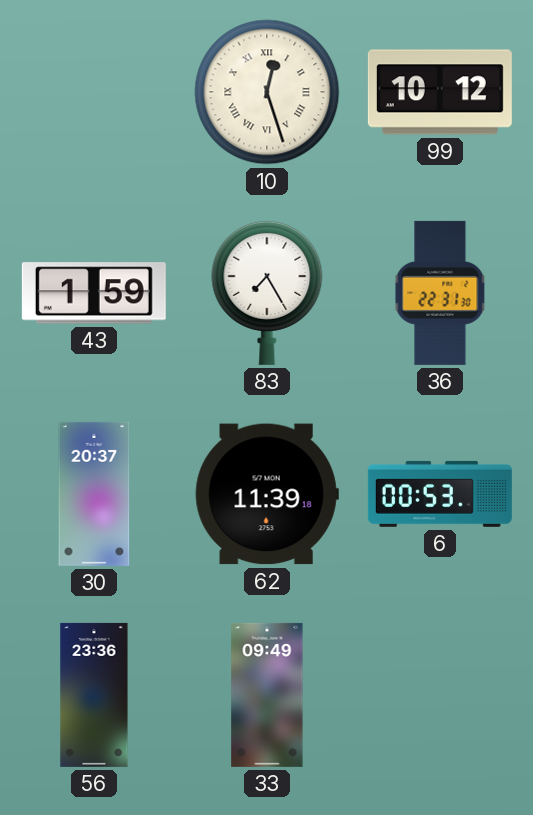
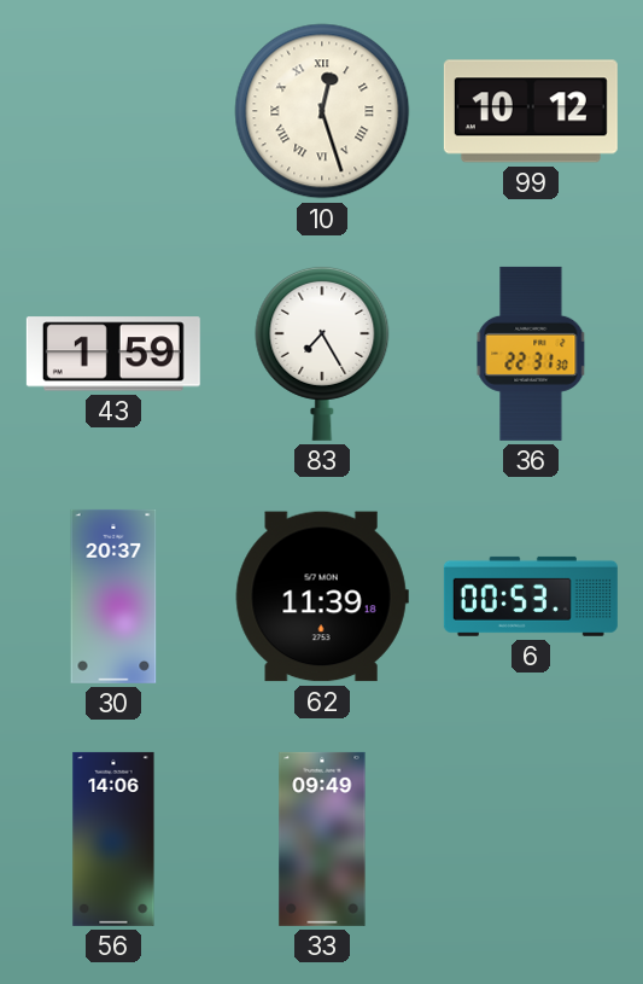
56: 23:36 -> 14:06
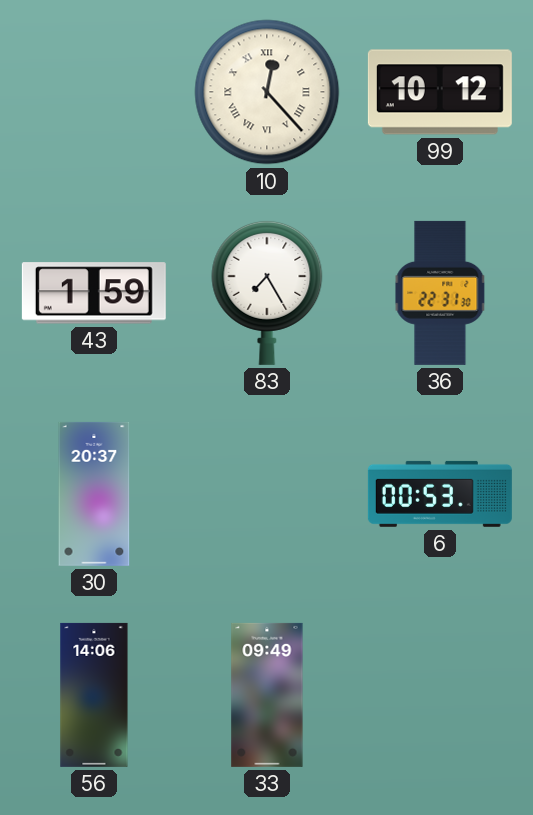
10: 12:27 -> 12:23
62: 11:39 -> none
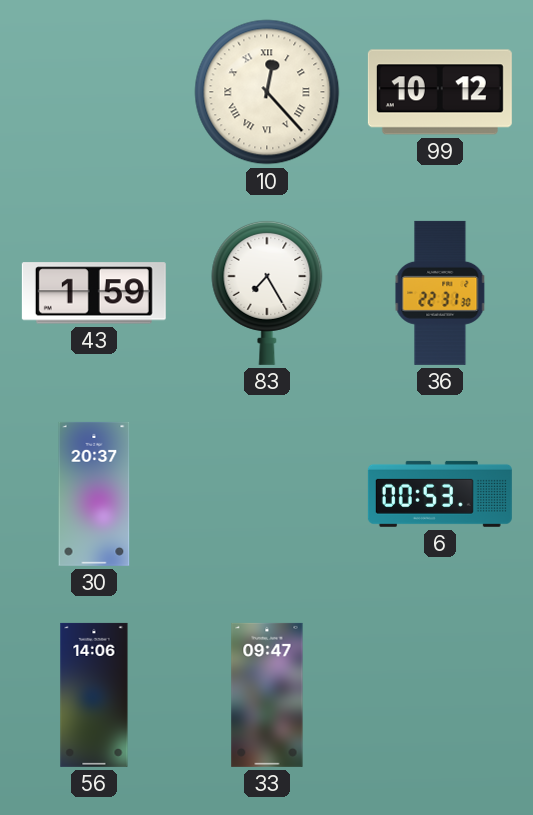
33: 09:49 -> 09:47
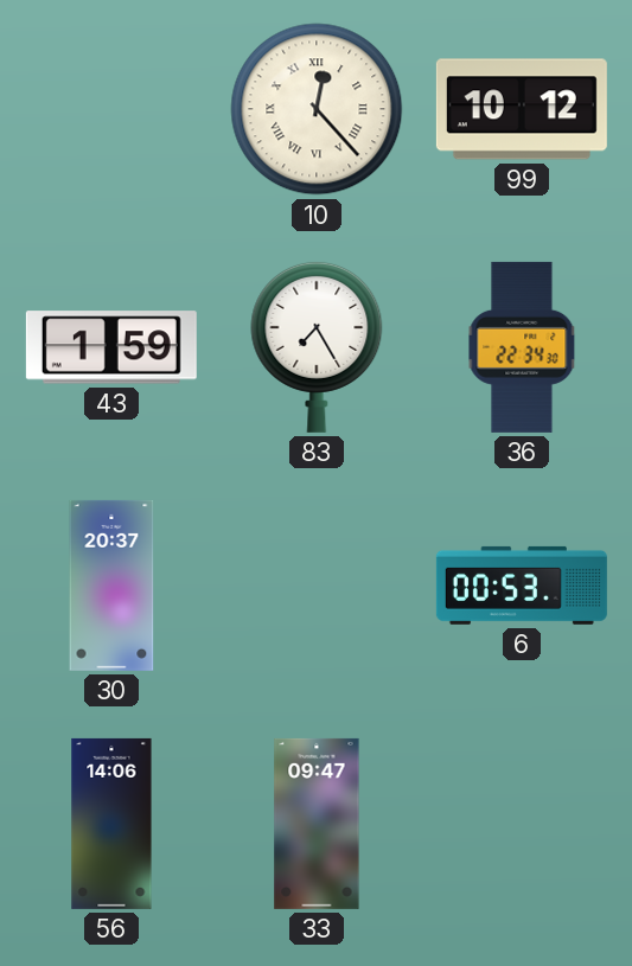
36: 22:31 -> 22:34
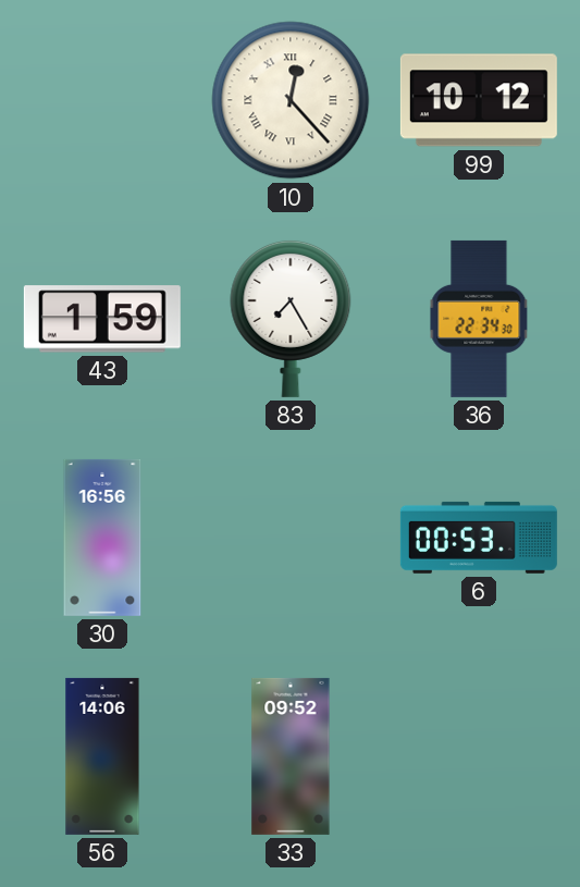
30: 20:37 -> 16:56
33: 09:47 -> 09:52
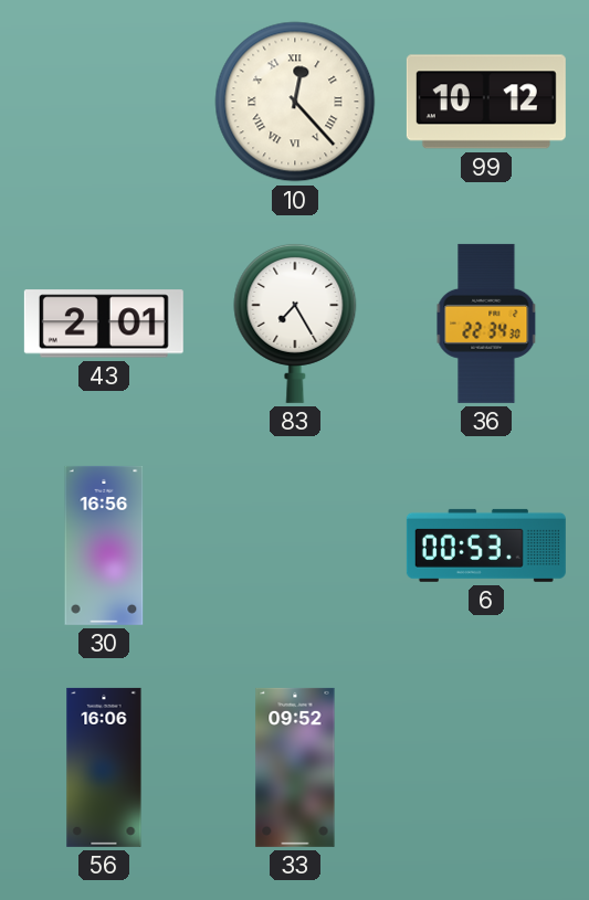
43: 1:59 -> 2:01
56: 14:06 -> 16:06
